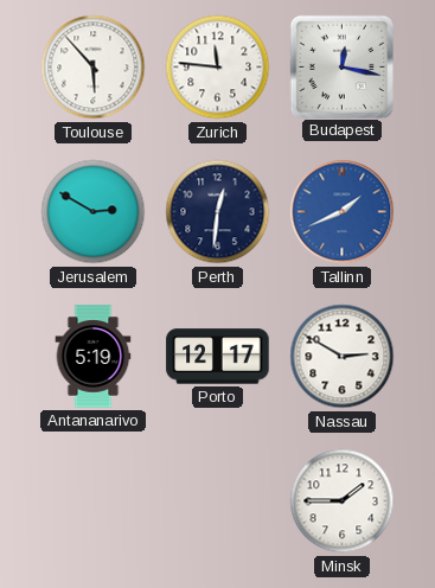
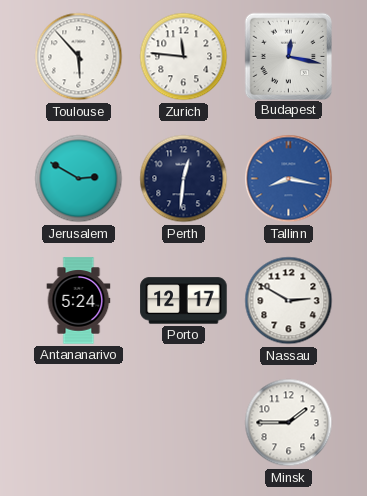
Tallinn: 1:41 -> 8:17
Antananarivo: 5:19 -> 5:24
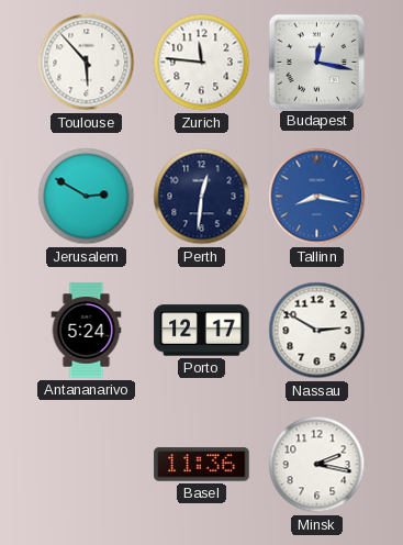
Basel: none -> 11:36
Minsk: 1:45 -> 2:17
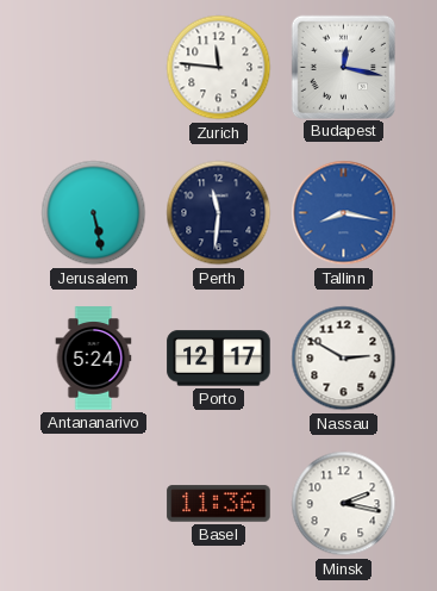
Toulouse: 5:53 -> none
Jerusalem: 2:50 -> 5:28
Perth: 12:31 -> 11:31
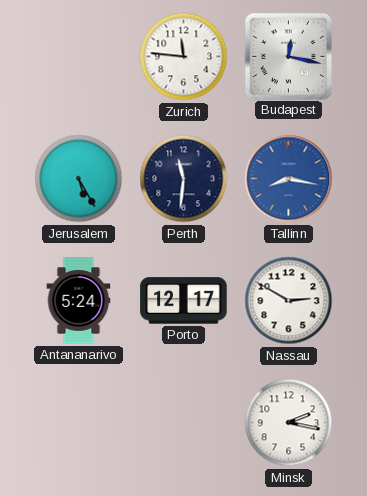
Jerusalem: 5:28 -> 5:25
Basel: 11:36 -> none
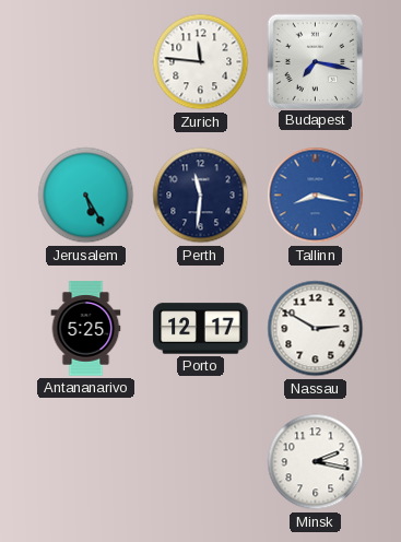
Budapest: 12:17 -> 7:17
Antananarivo: 5:24 -> 5:25
